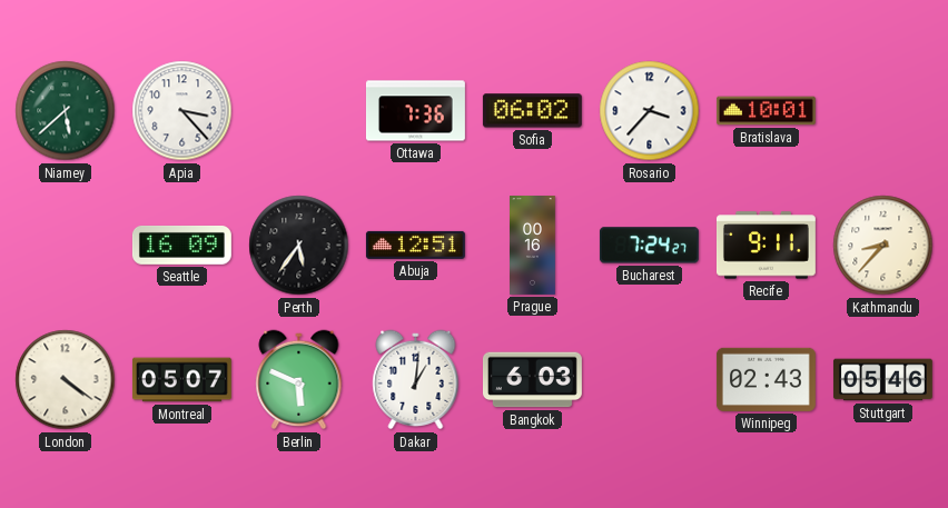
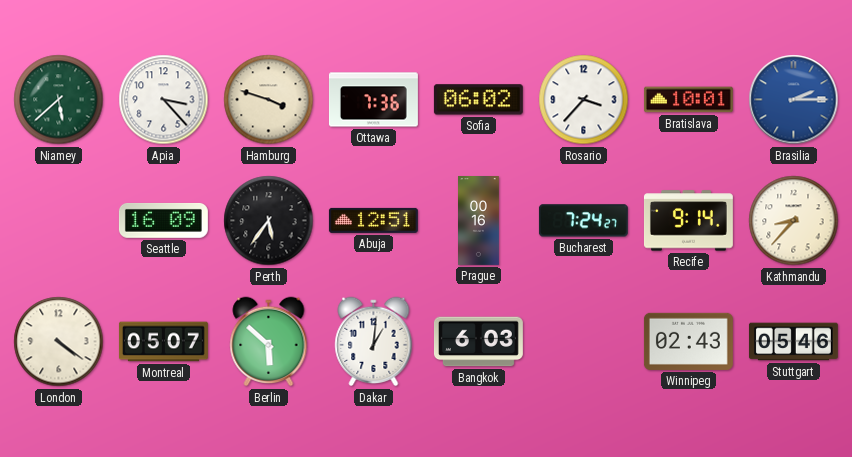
Hamburg: none -> 3:48
Brasilia: none -> 2:15
Recife: 9:11 -> 9:14
Berlin: 5:49 -> 5:52
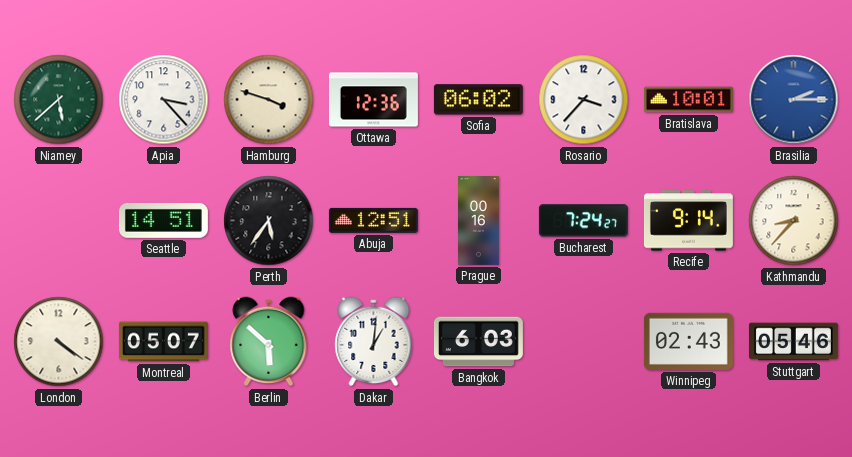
Ottawa: 7:36 -> 12:36
Seattle: 16:09 -> 14:51
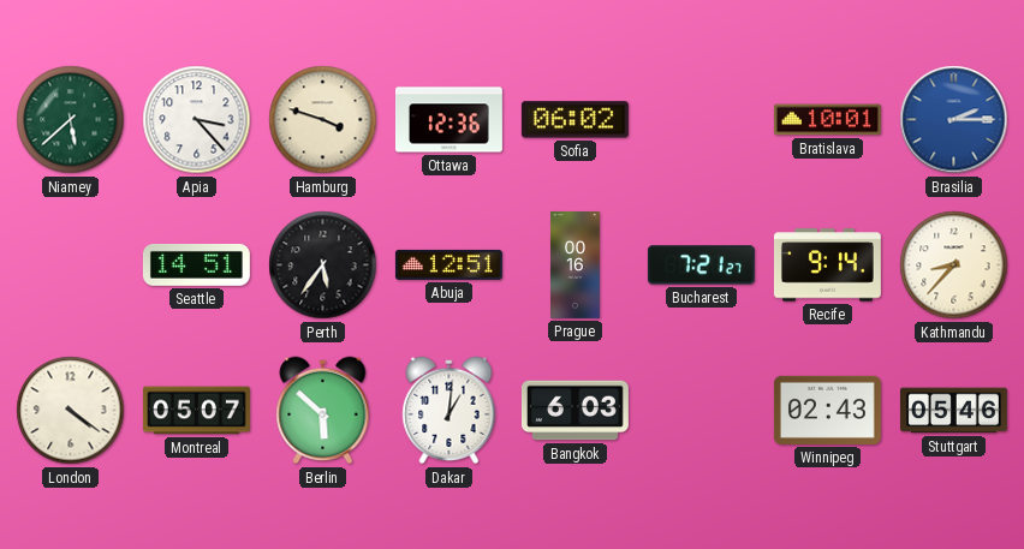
Rosario: 3:37 -> none
Bucharest: 7:24 -> 7:21
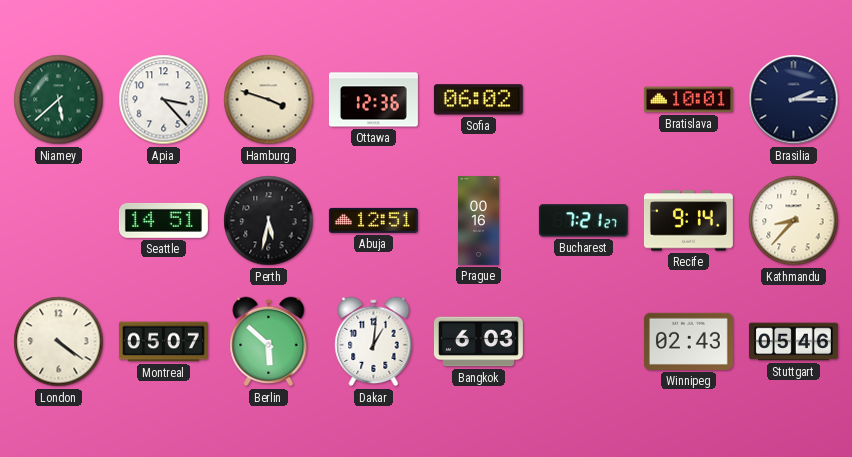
Brasilia dial: blue -> navy
Perth: 5:36 -> 5:32
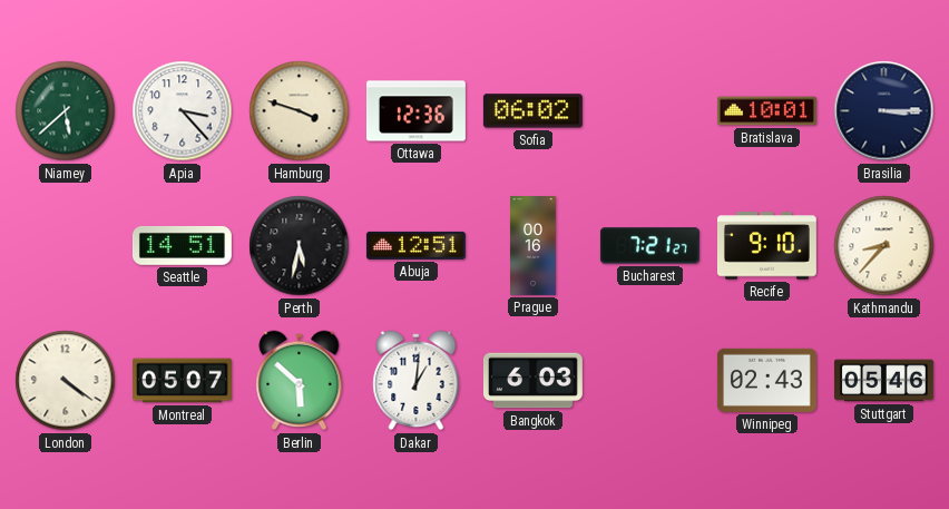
Brasilia: 2:15 -> 3:15
Recife: 9:14 -> 9:10
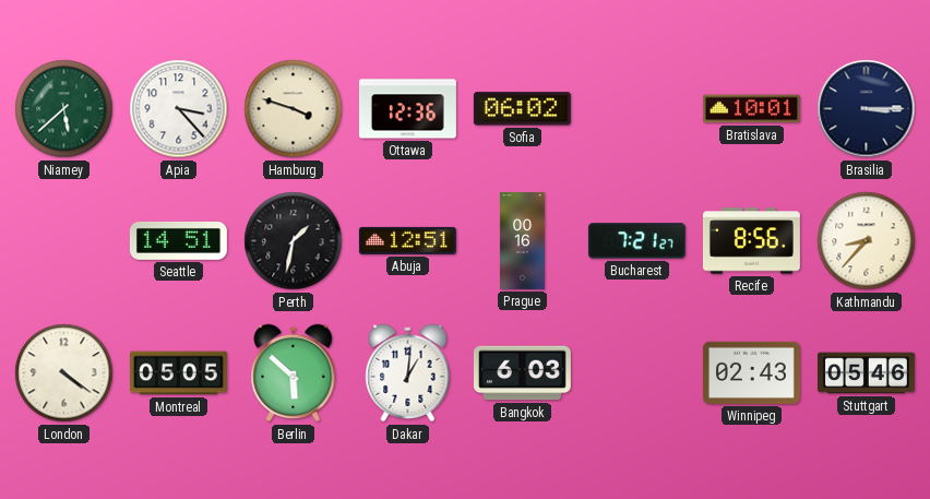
Perth: 5:32 -> 1:32
Recife: 9:10 -> 8:56
Montreal: 05:07 -> 05:05
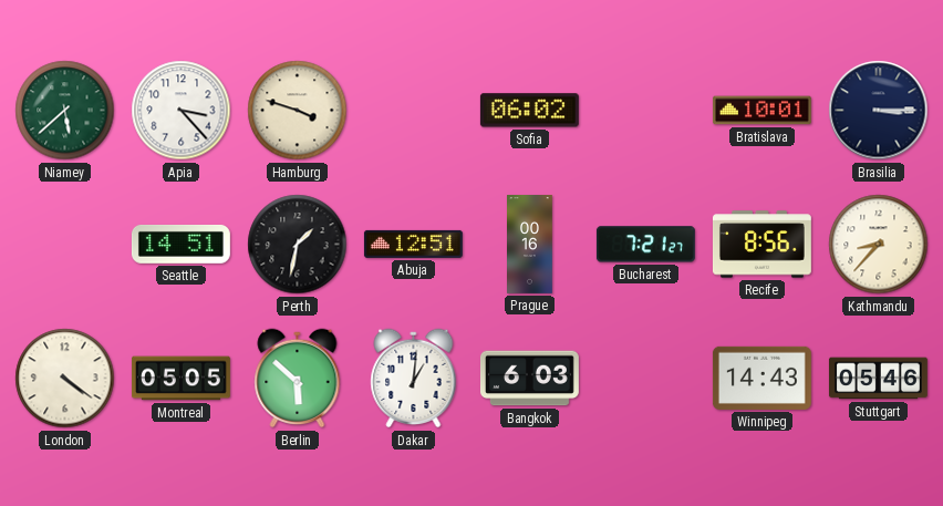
Ottawa: 12:36 -> none
Winnipeg: 02:43 -> 14:43
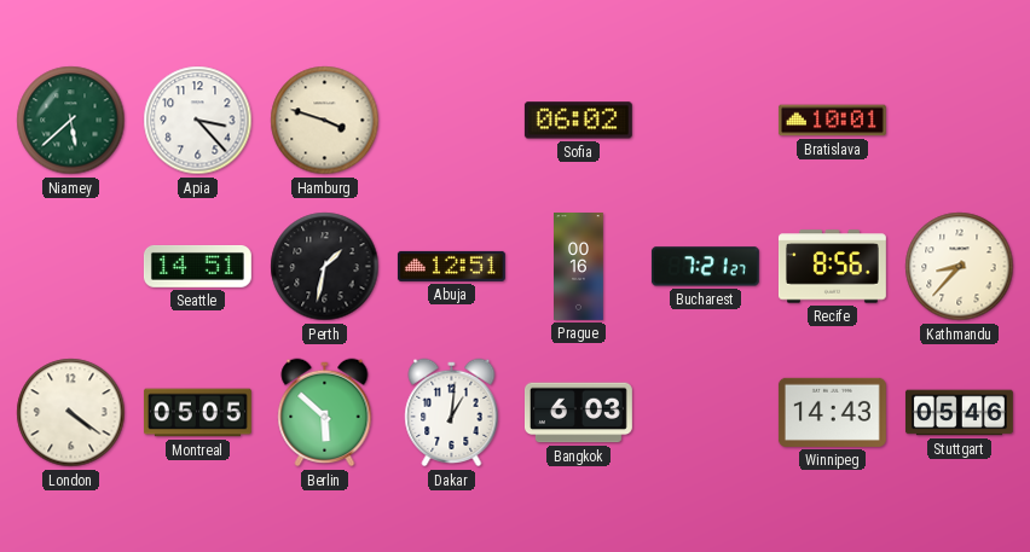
Brasilia: 3:15 -> none
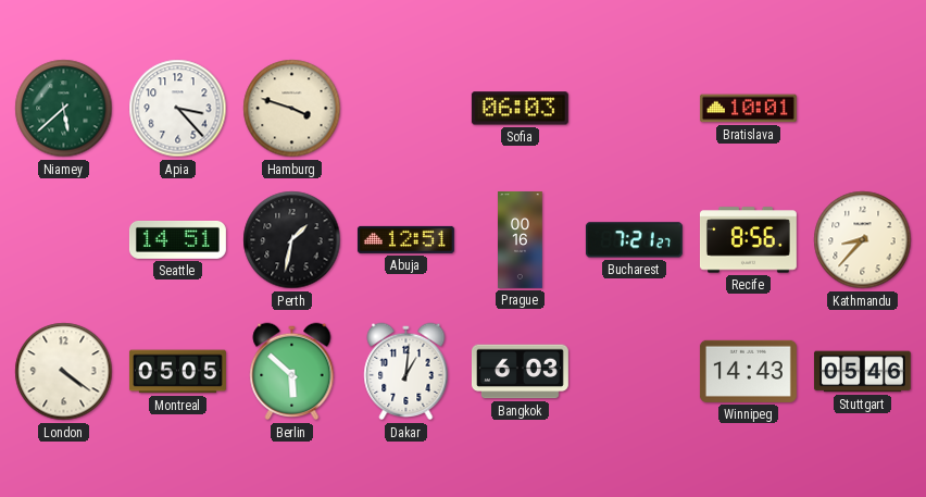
Sofia: 06:02 -> 06:03
